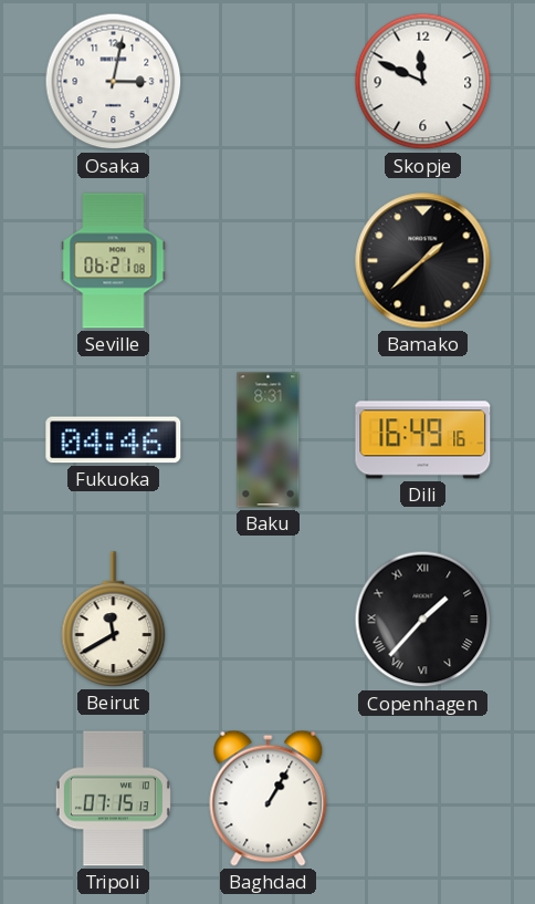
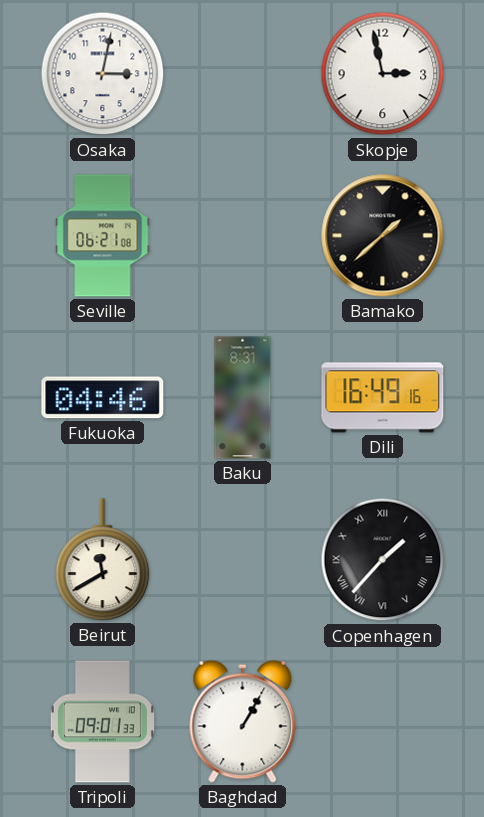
Skopje: 11:49 -> 2:58
Tripoli: 07:15 -> 09:01
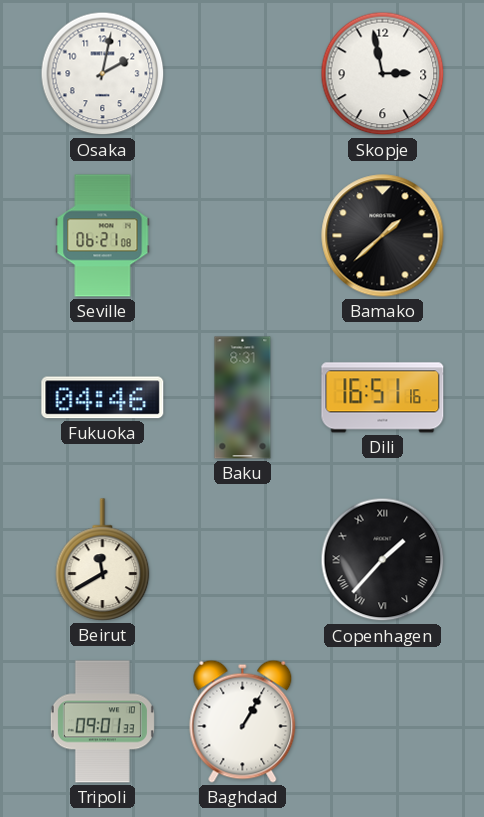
Osaka: 3:02 -> 2:02
Dili: 16:49 -> 16:51
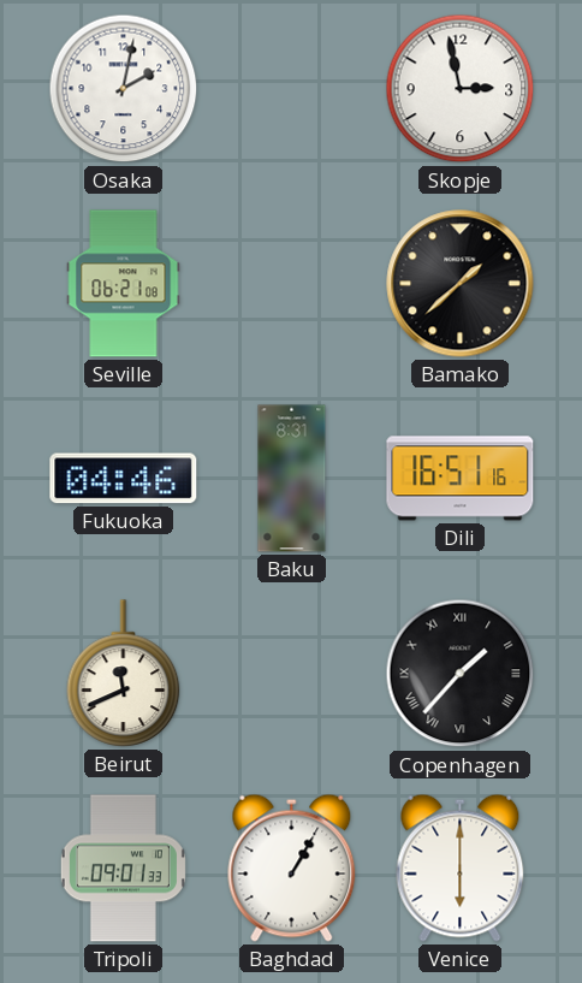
Beirut: 11:40 -> 11:41
Venice: none -> 6:00
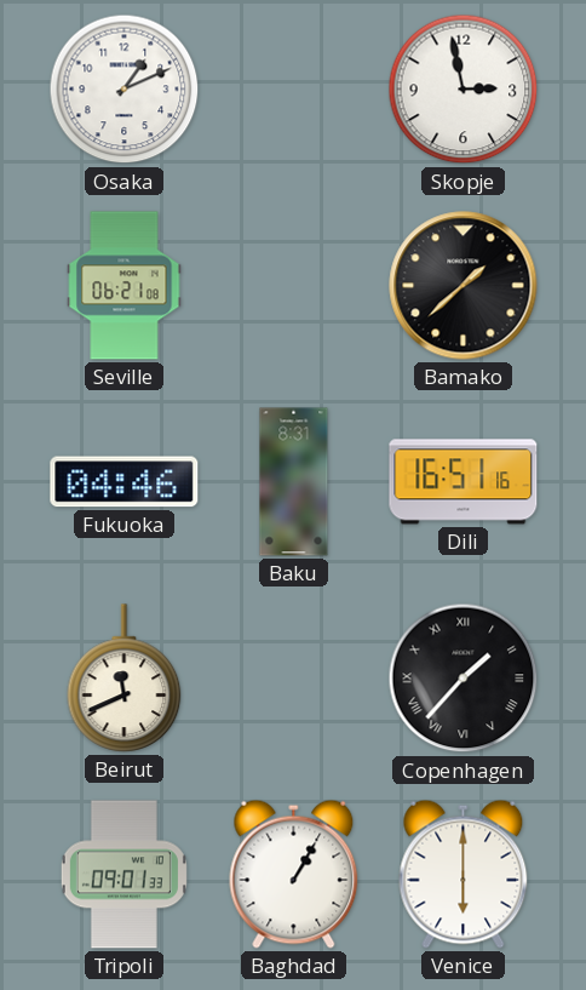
Osaka: 2:02 -> 1:11
